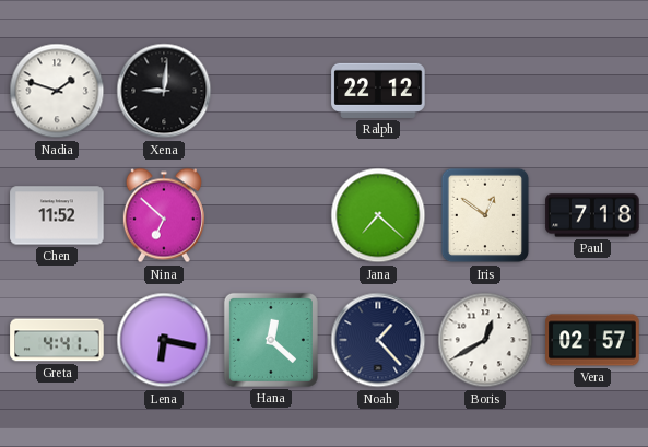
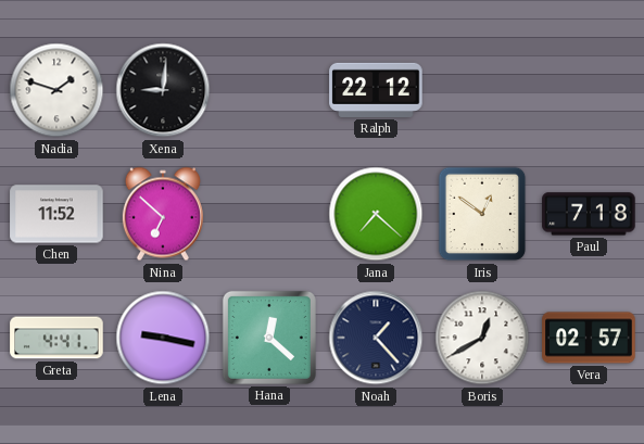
Lena: 6:17 -> 9:17
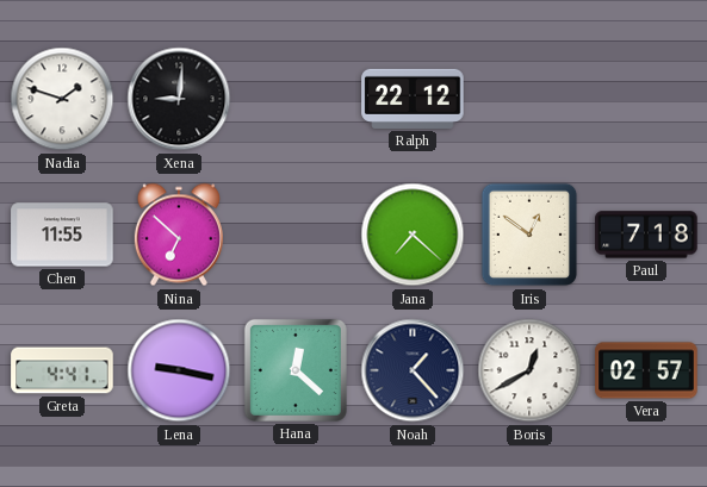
Chen: 11:52 -> 11:55
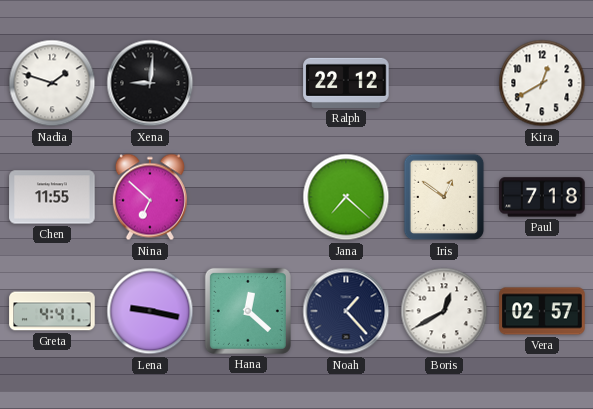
Kira: none -> 12:40
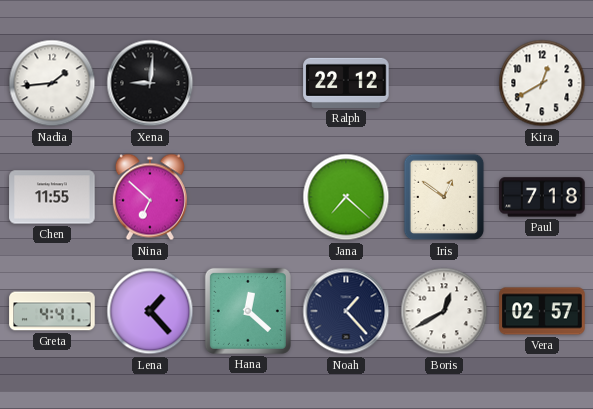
Nadia: 1:48 -> 1:44
Lena: 9:17 -> 1:23
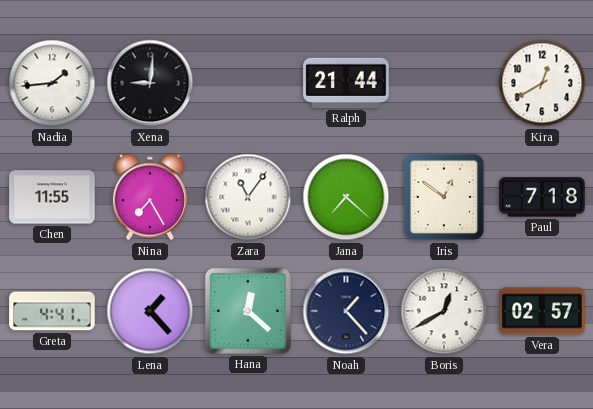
Ralph: 22:12 -> 21:44
Nina: 6:52 -> 7:25
Zara: none -> 11:06
